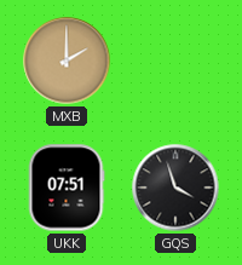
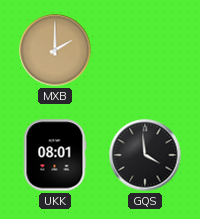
UKK: 07:51 -> 08:01
GQS: 3:57 -> 3:59
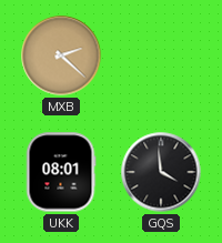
MXB: 2:00 -> 2:22
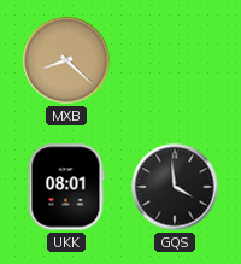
MXB: 2:22 -> 8:22
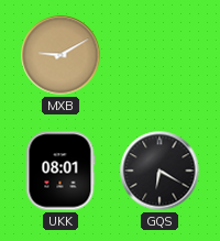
MXB: 8:22 -> 9:10
GQS: 3:59 -> 6:20
